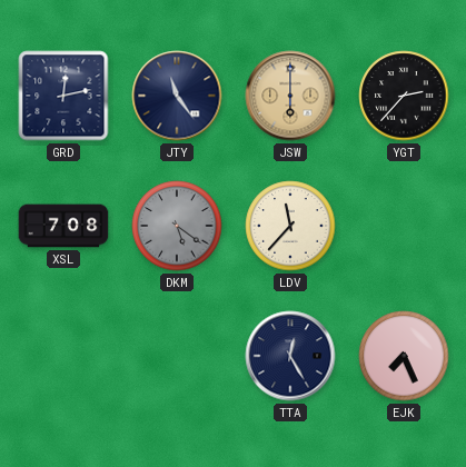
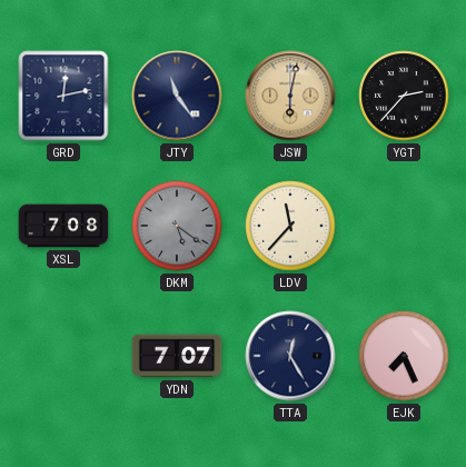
JSW: 6:00 -> 6:02
YDN: none -> 7:07
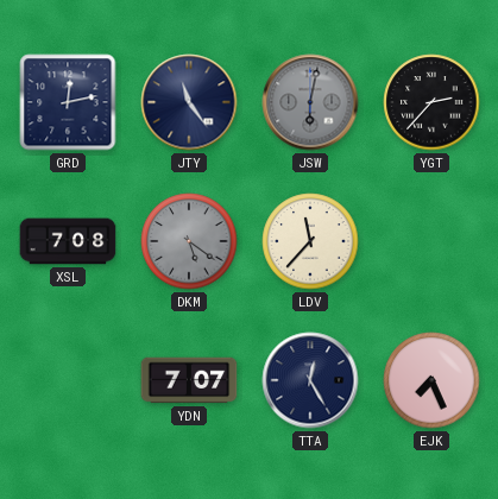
JSW dial: champagne -> grey
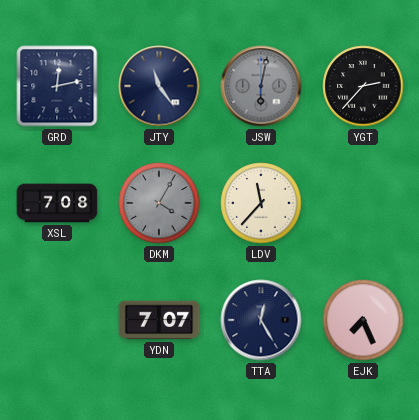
DKM: 5:21 -> 4:05
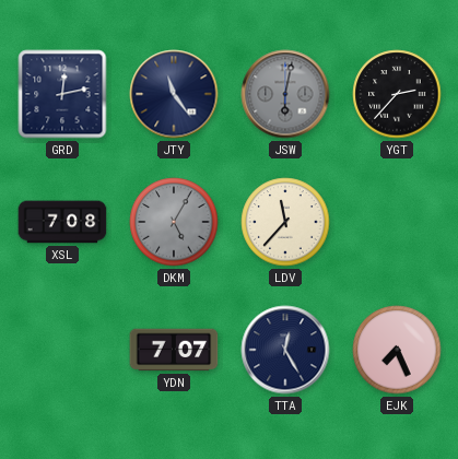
DKM: 4:05 -> 5:05
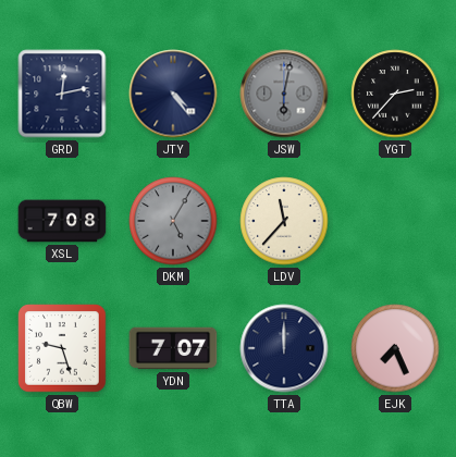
JTY: 11:24 -> 4:24
QBW: none -> 9:27
TTA: 12:25 -> 12:00
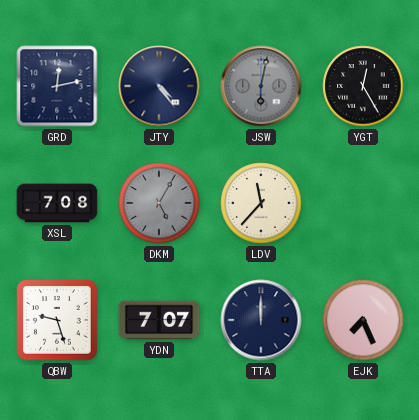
YGT: 2:37 -> 12:25
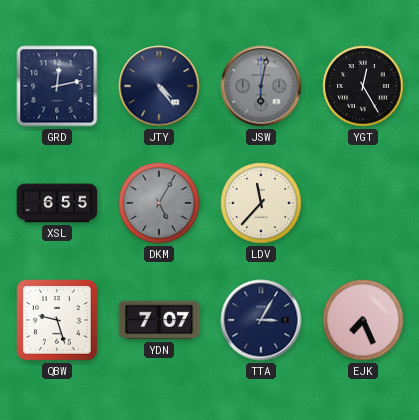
XSL: 7:08 -> 6:55
TTA: 12:00 -> 3:05
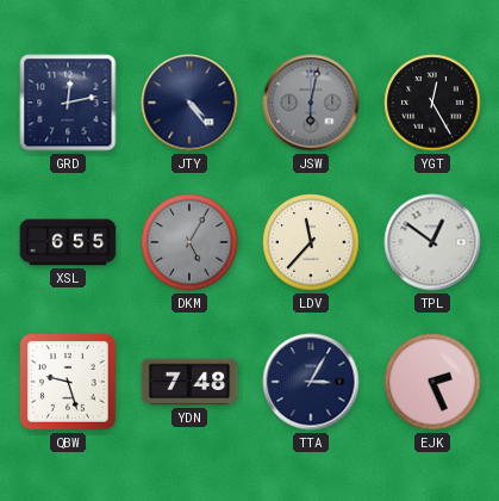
TPL: none -> 12:51
YDN: 7:07 -> 7:48
EJK: 7:26 -> 2:26
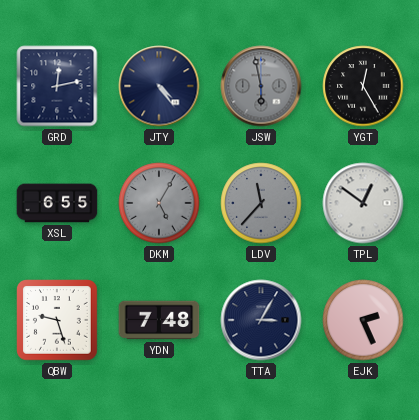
JSW: 6:02 -> 5:58
LDV dial: cream -> grey
